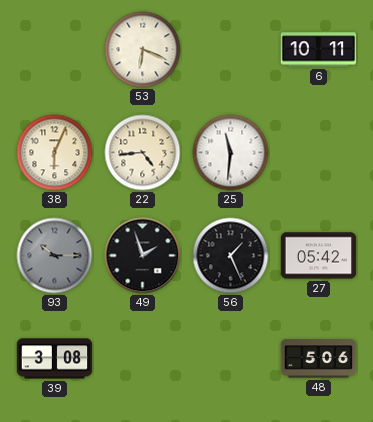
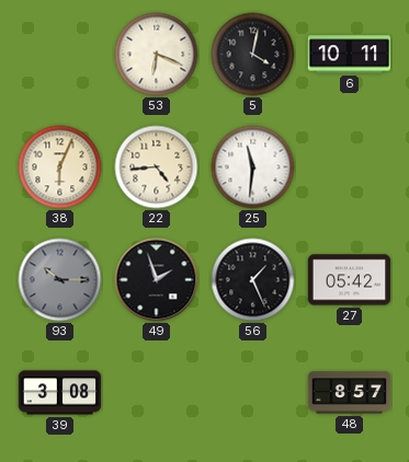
5: none -> 4:02
48: 5:06 -> 8:57
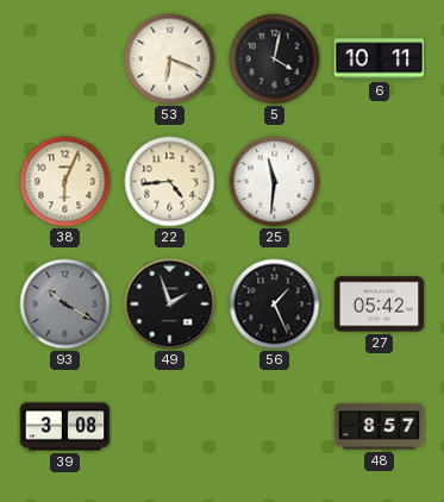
93: 10:15 -> 10:20
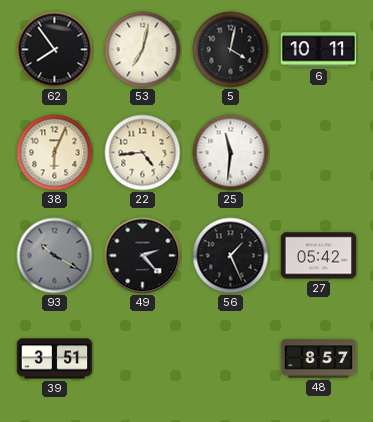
62: none -> 7:54
53: 6:19 -> 7:02
49: 1:57 -> 2:23
39: 3:08 -> 3:51
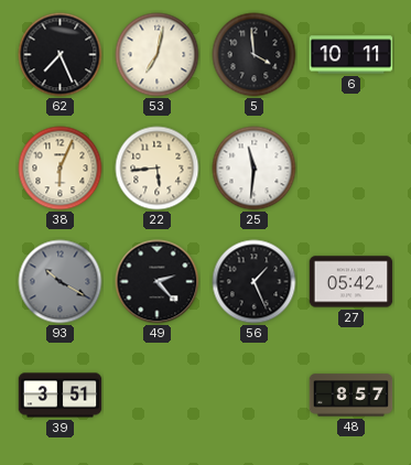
62: 7:54 -> 7:26
5: 4:02 -> 3:59
22: 4:44 -> 5:44
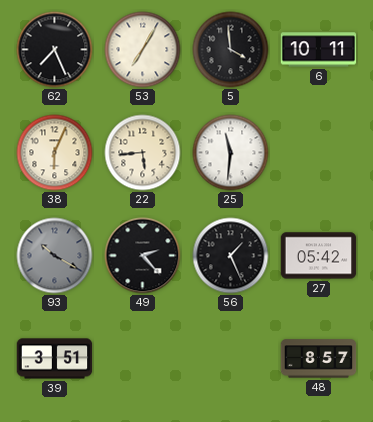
53: 7:02 -> 7:05
